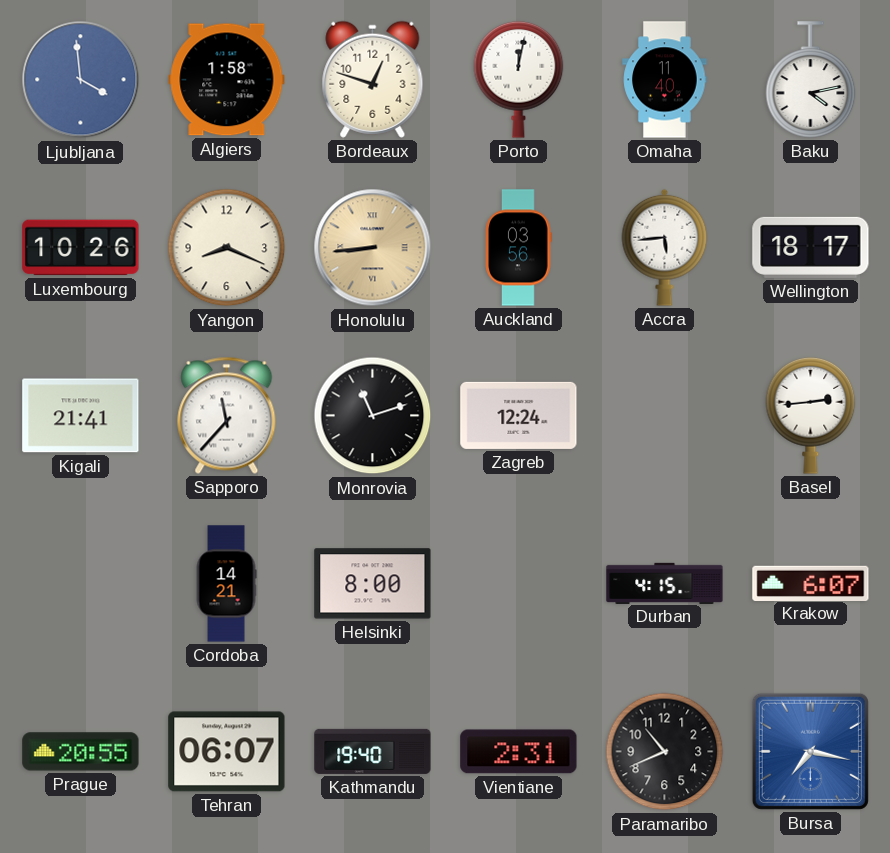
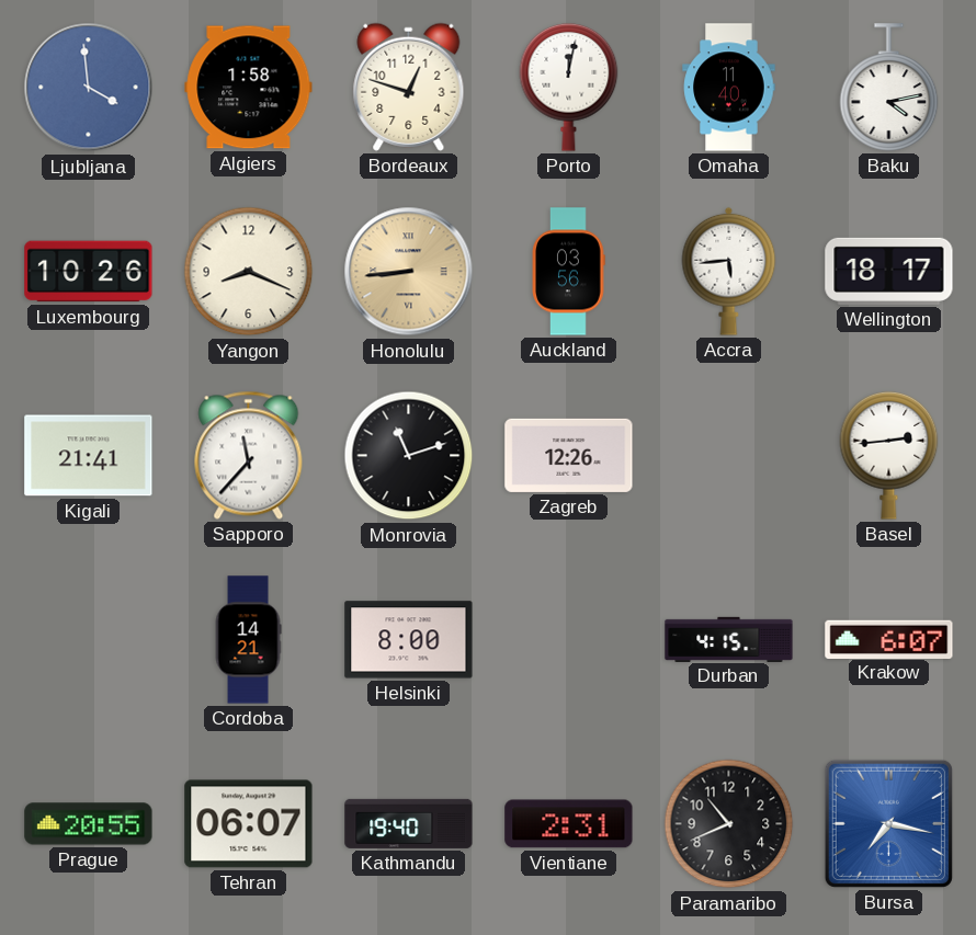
Zagreb: 12:24 -> 12:26
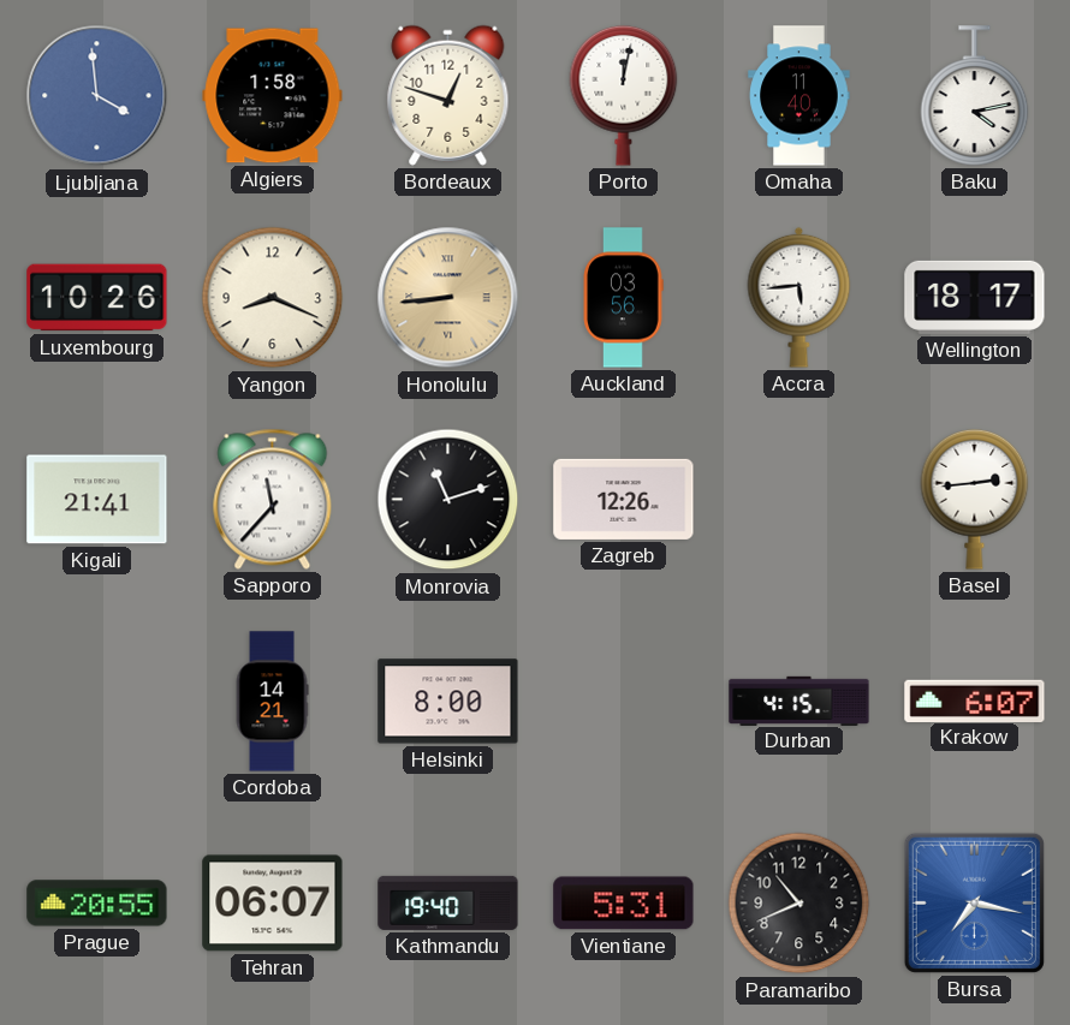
Vientiane: 2:31 -> 5:31
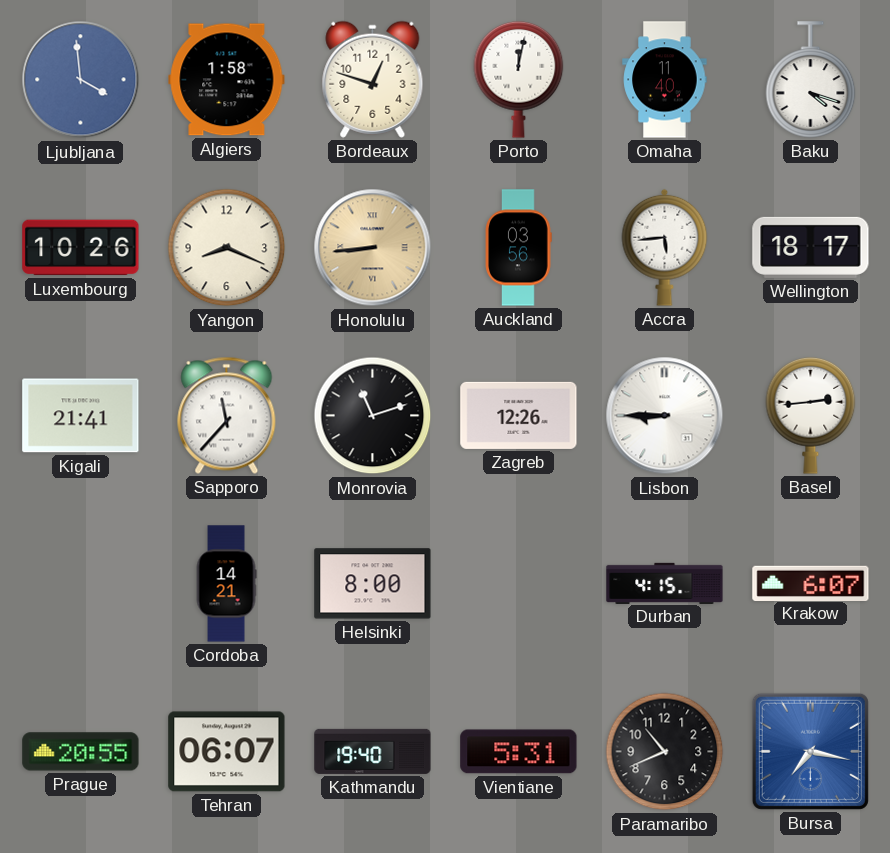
Baku: 4:13 -> 4:18
Lisbon: none -> 8:45
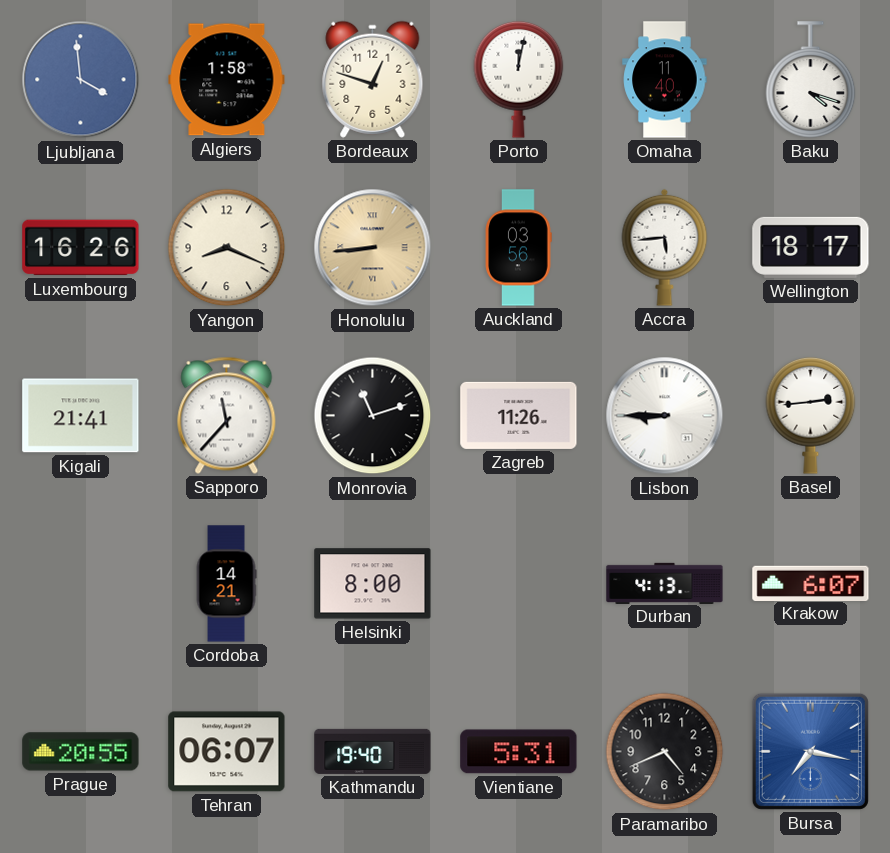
Luxembourg: 10:26 -> 16:26
Zagreb: 12:26 -> 11:26
Durban: 4:15 -> 4:13
Paramaribo: 10:41 -> 4:41
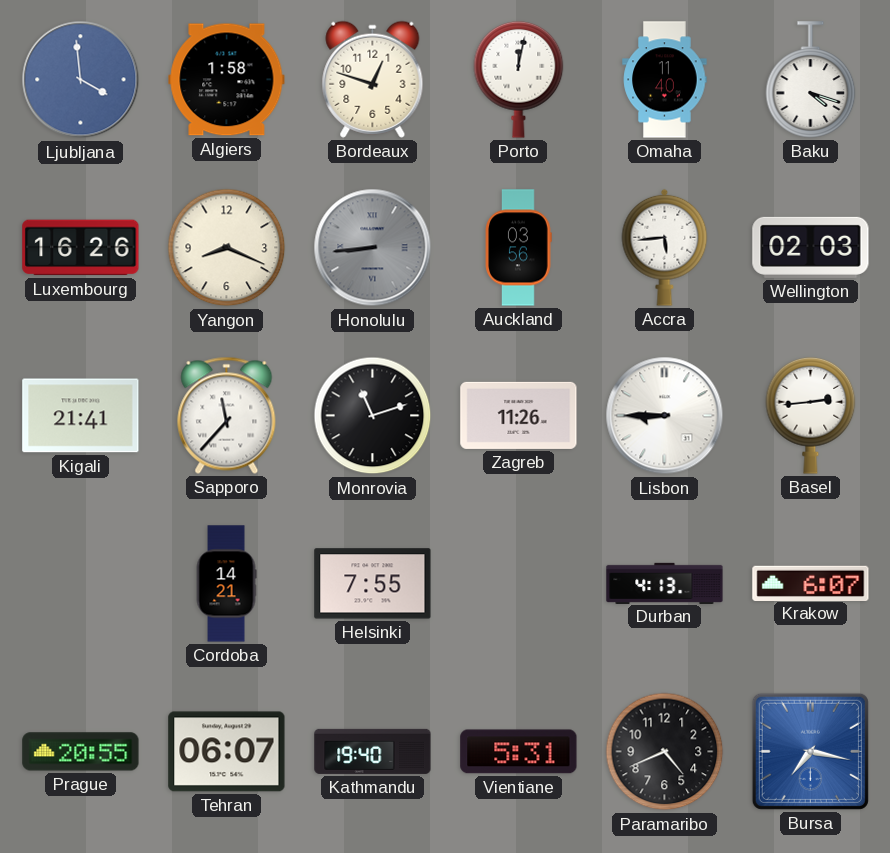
Honolulu dial: champagne -> grey
Wellington: 18:17 -> 02:03
Helsinki: 8:00 -> 7:55
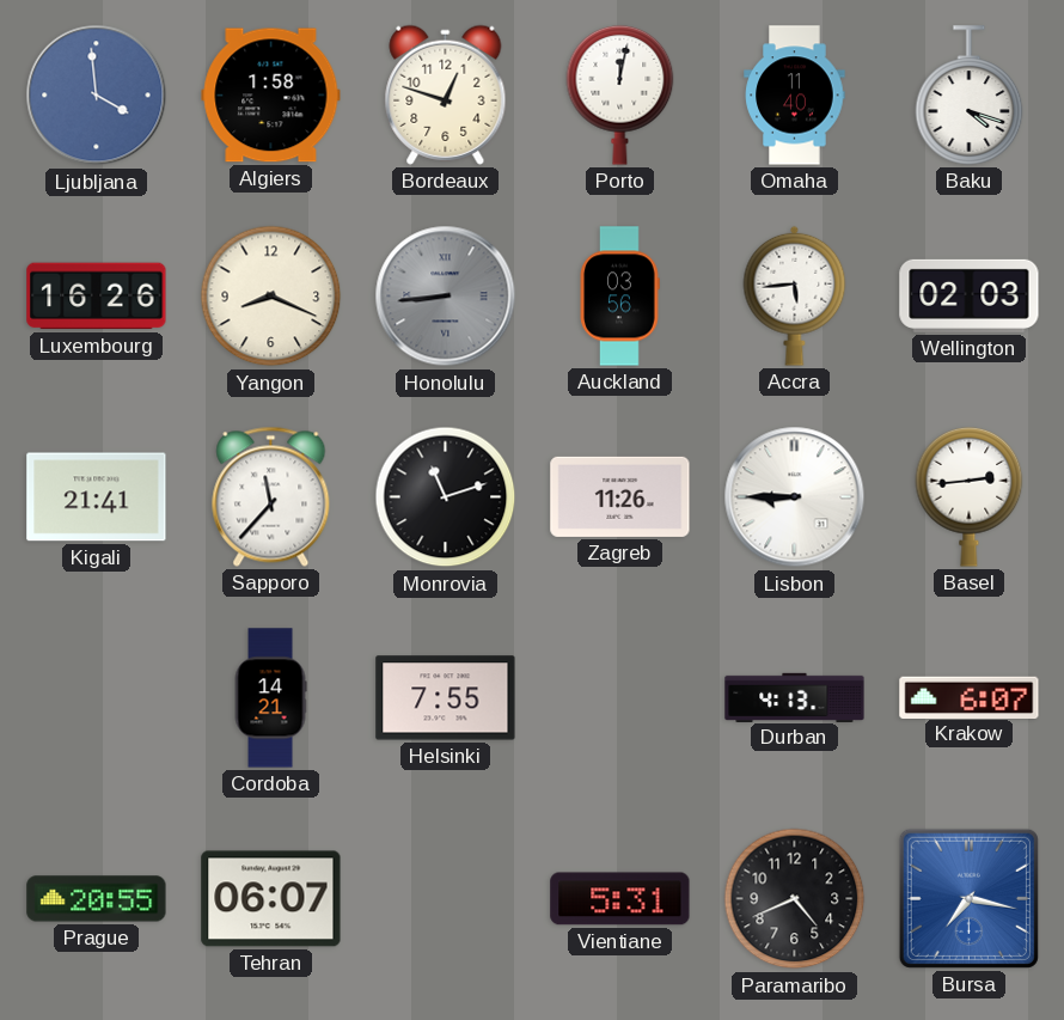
Kathmandu: 19:40 -> none
